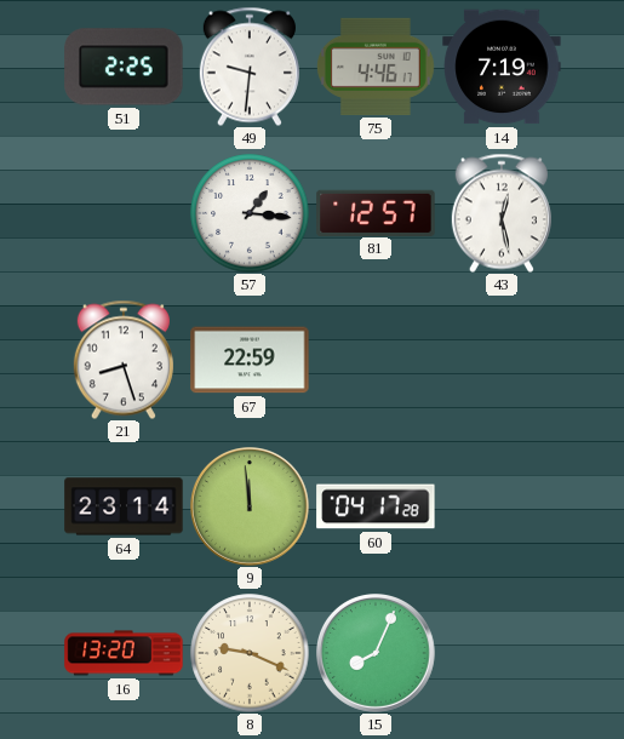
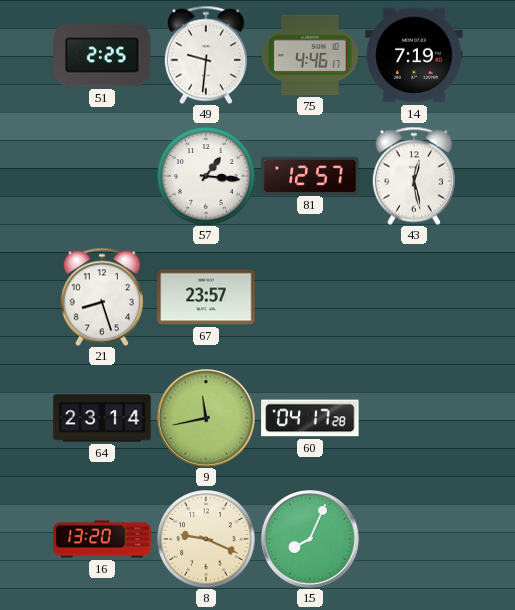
67: 22:59 -> 23:57
9: 11:59 -> 11:43
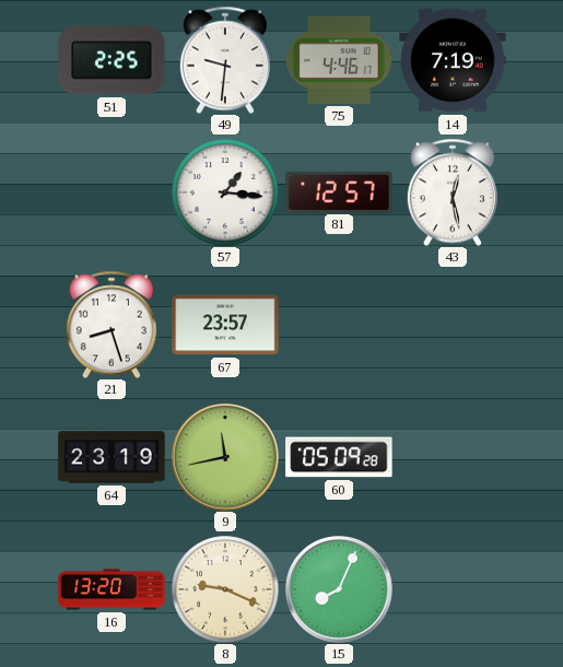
64: 23:14 -> 23:19
60: 04:17 -> 05:09
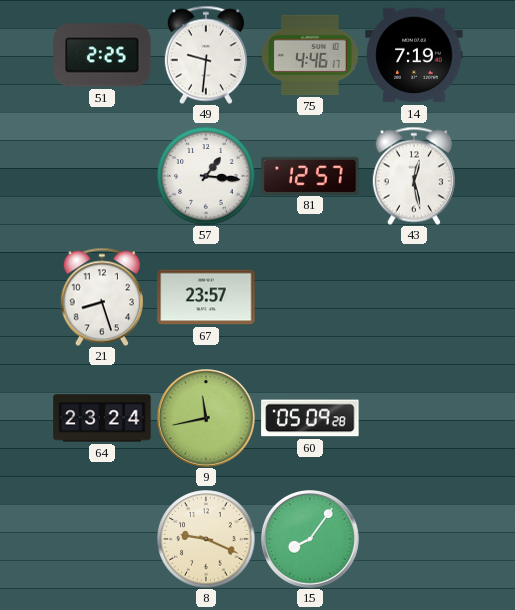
64: 23:19 -> 23:24
16: 13:20 -> none
15: 8:04 -> 8:06
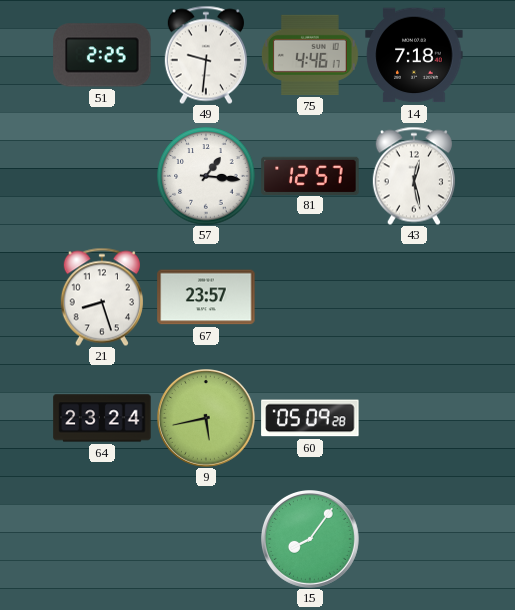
14: 7:19 -> 7:18
9: 11:43 -> 5:43
8: 9:19 -> none
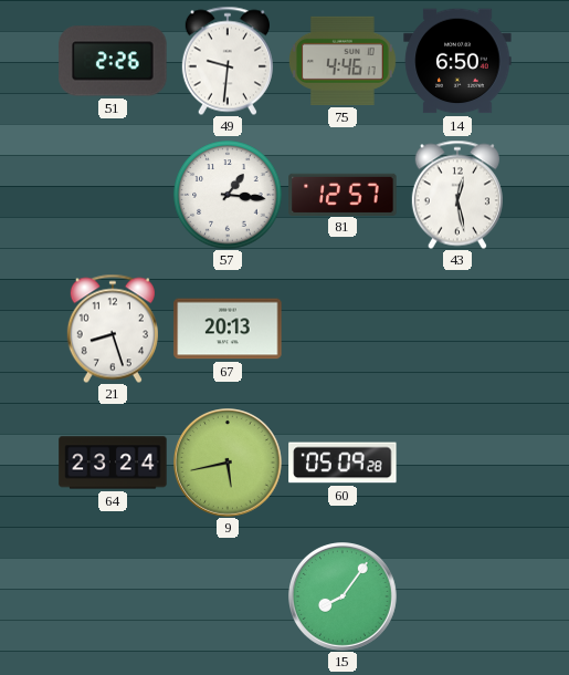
51: 2:25 -> 2:26
14: 7:18 -> 6:50
67: 23:57 -> 20:13
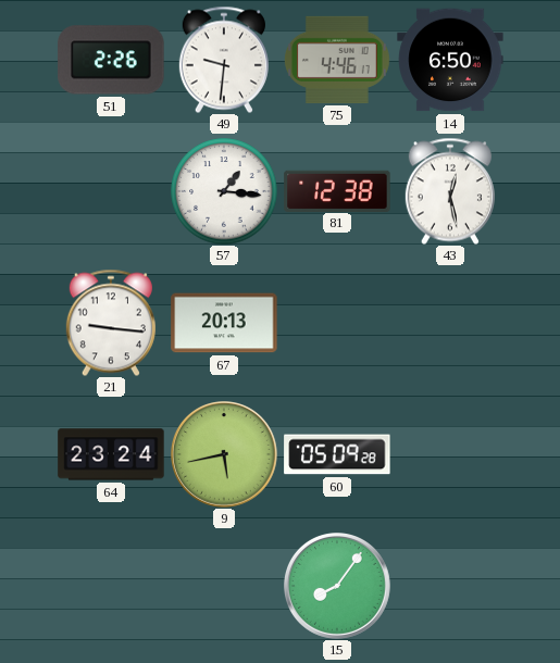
81: 12:57 -> 12:38
21: 8:27 -> 9:16
